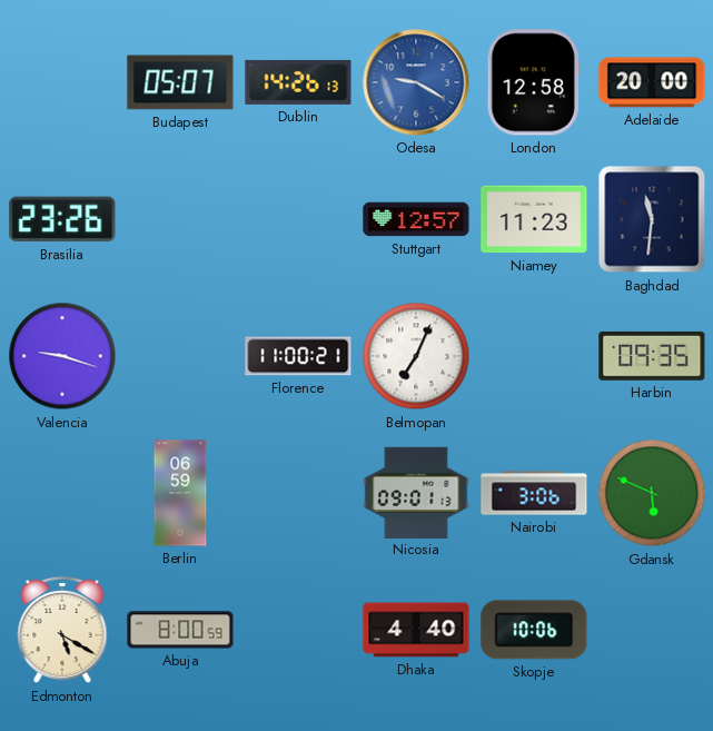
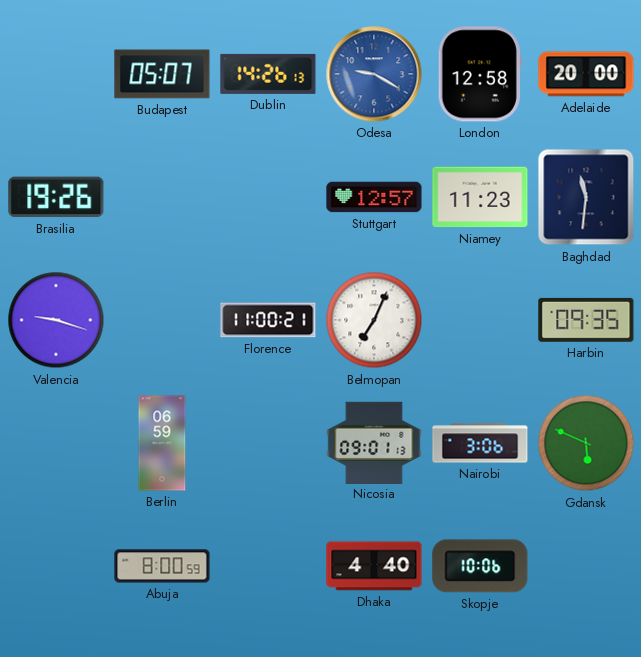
Brasilia: 23:26 -> 19:26
Edmonton: 5:20 -> none
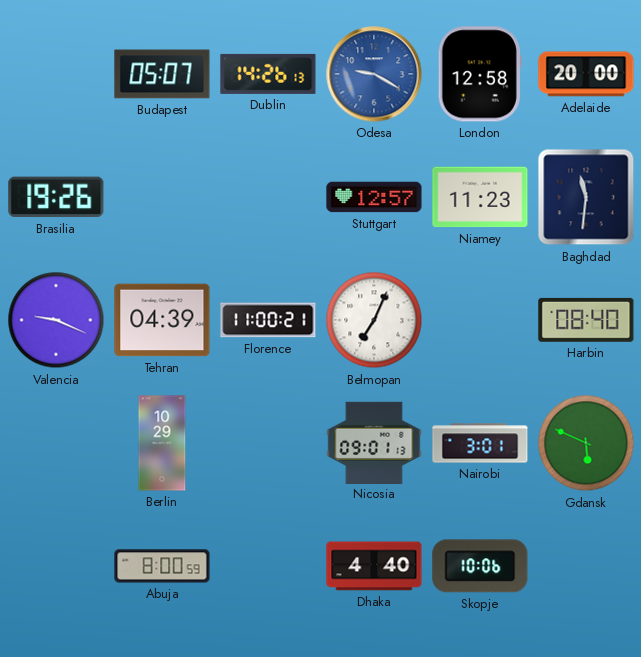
Valencia: 9:18 -> 9:19
Tehran: none -> 04:39
Harbin: 09:35 -> 08:40
Berlin: 06:59 -> 10:29
Nairobi: 3:06 -> 3:01
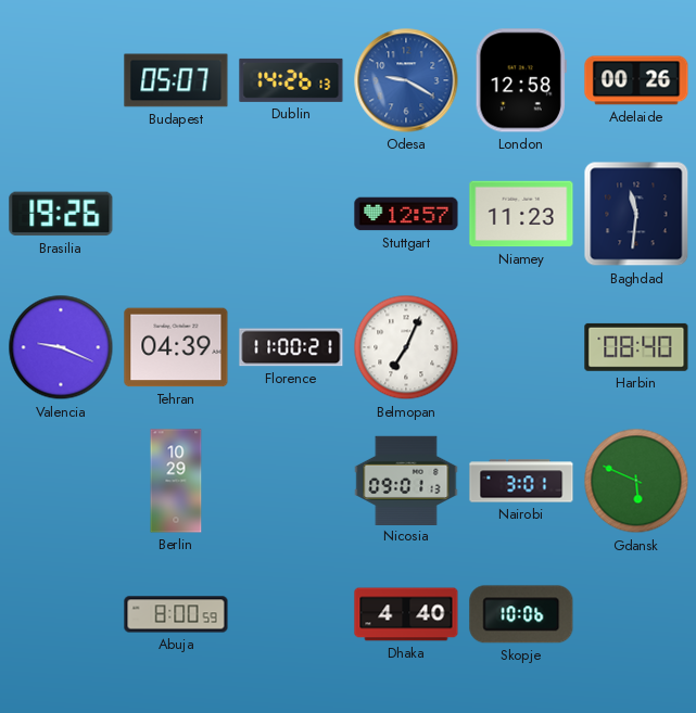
Adelaide: 20:00 -> 00:26
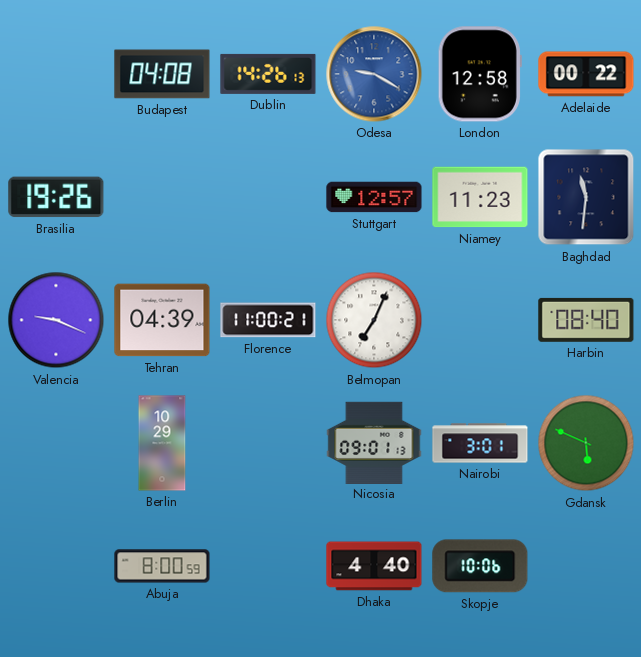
Budapest: 05:07 -> 04:08
Adelaide: 00:26 -> 00:22
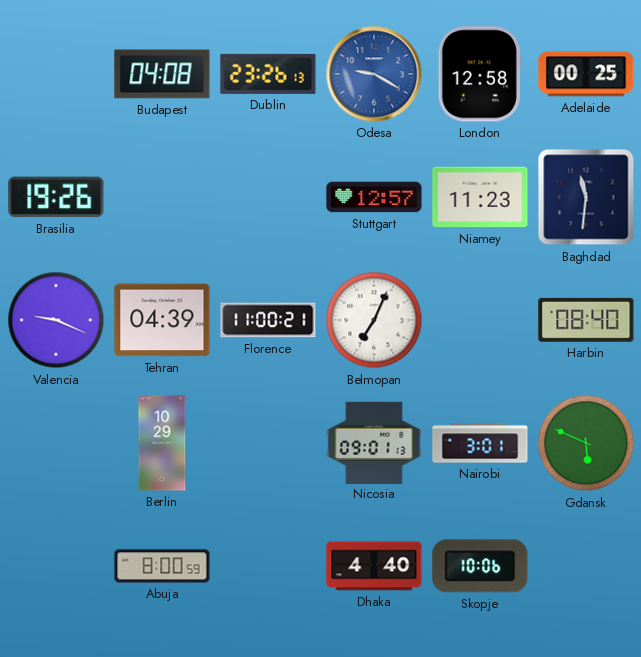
Dublin: 14:26 -> 23:26
Adelaide: 00:22 -> 00:25
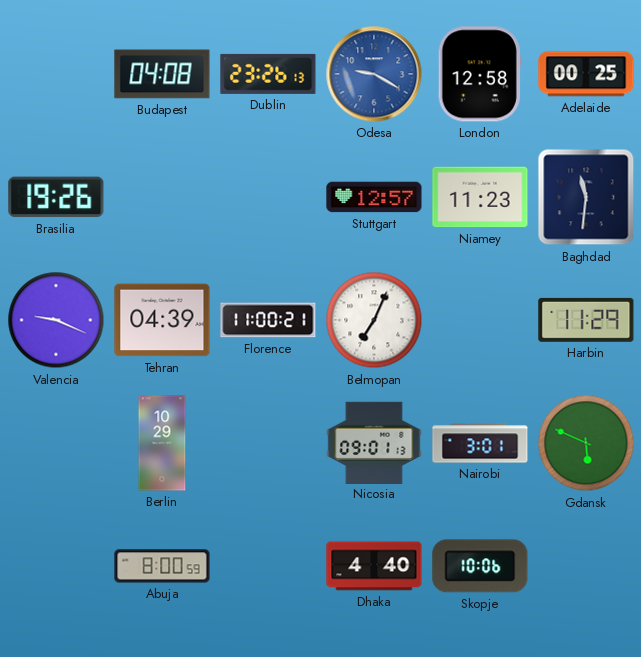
Harbin: 08:40 -> 11:29
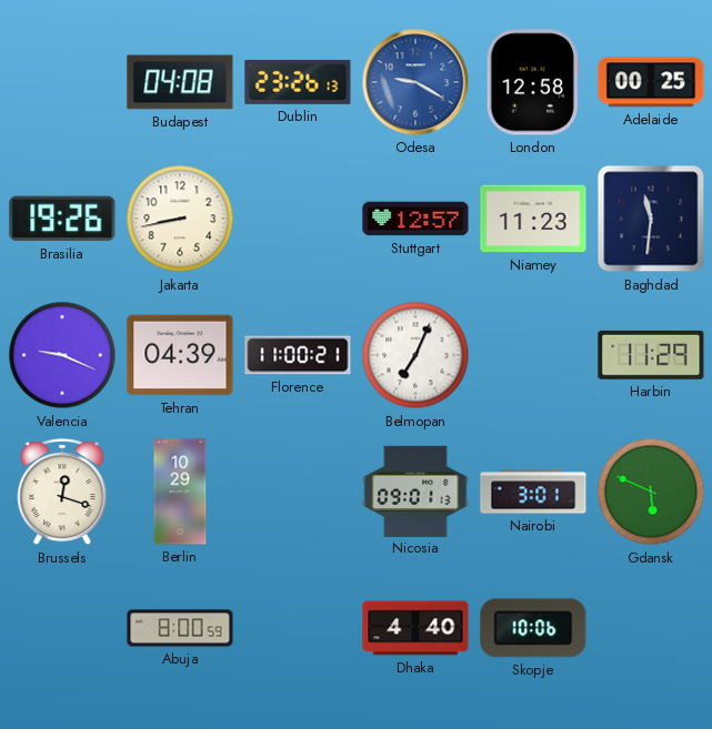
Jakarta: none -> 8:43
Brussels: none -> 12:18
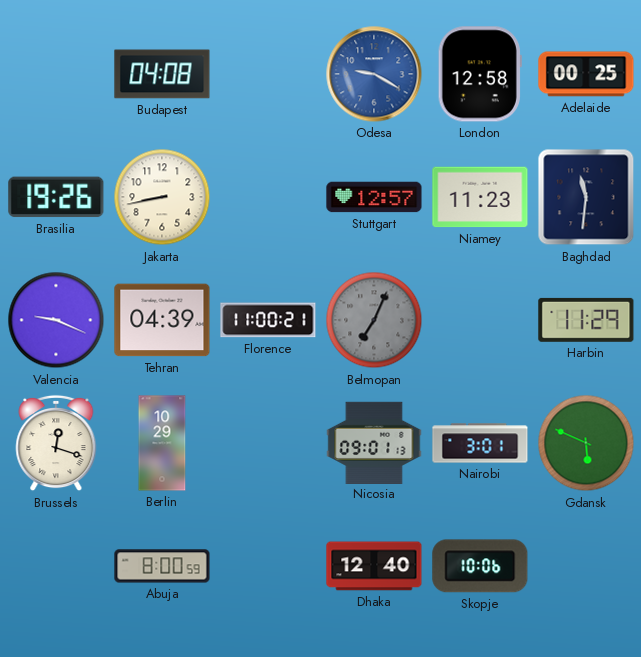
Dublin: 23:26 -> none
Belmopan dial: white -> grey
Dhaka: 4:40 -> 12:40
